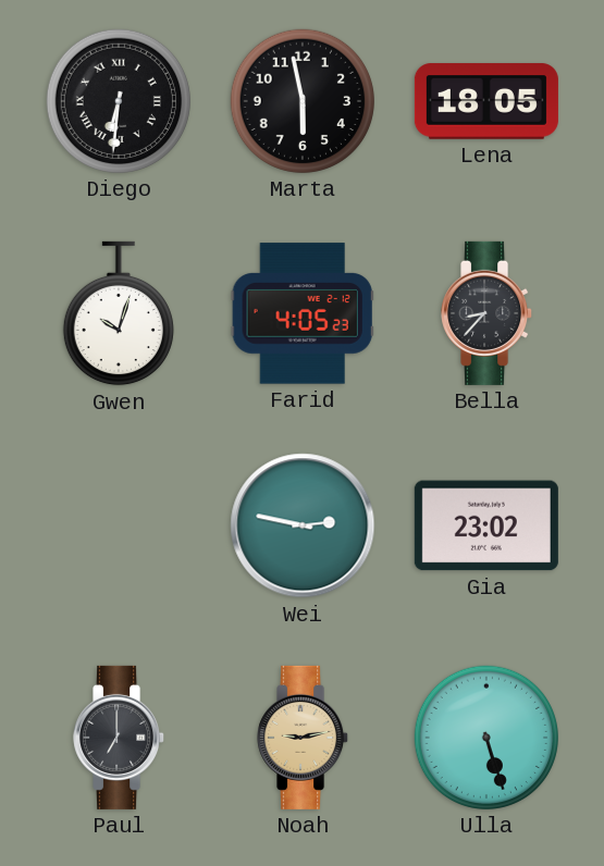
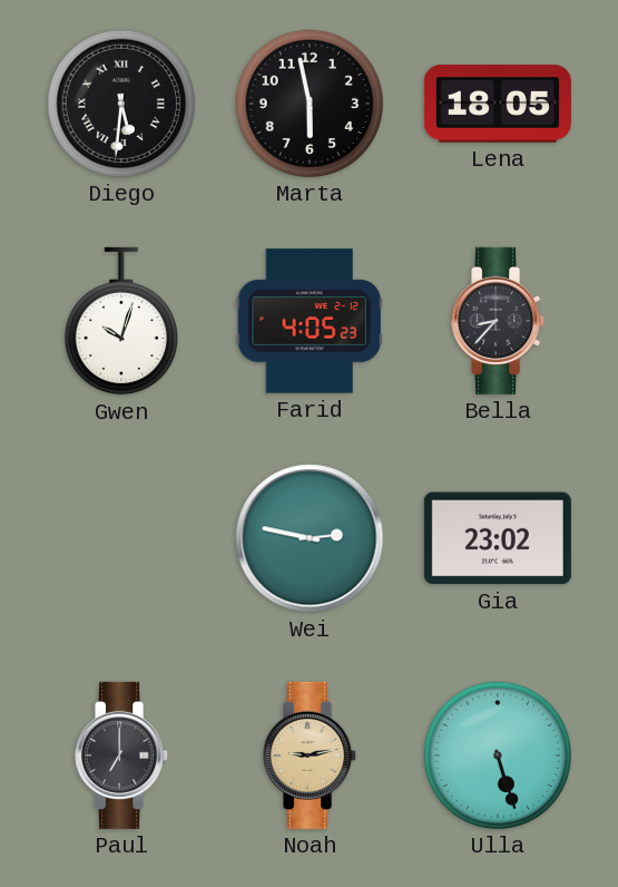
Diego: 6:31 -> 5:31
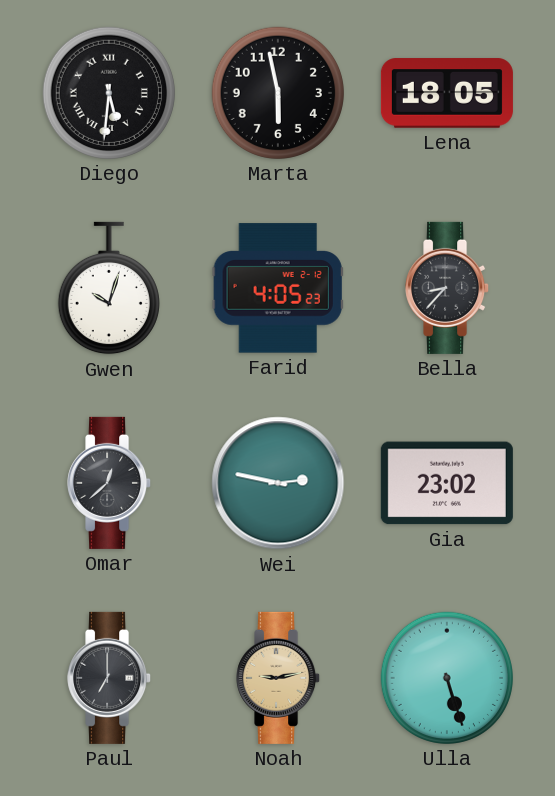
Omar: none -> 12:38
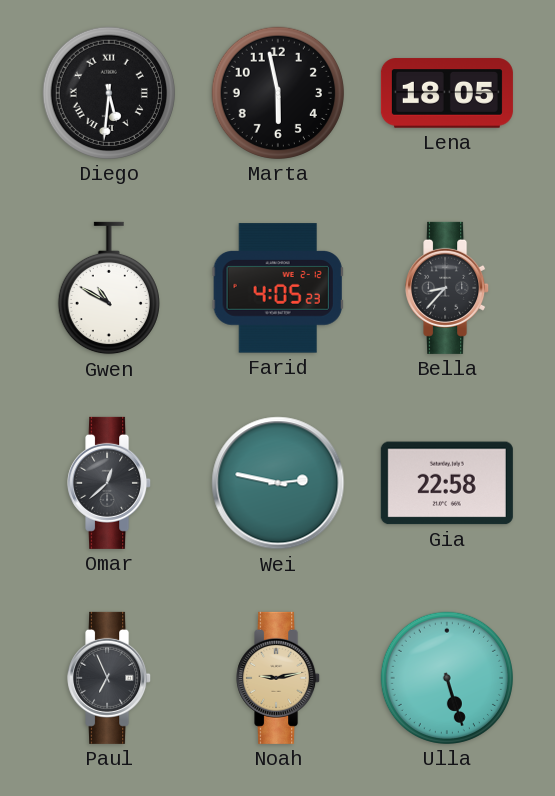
Gwen: 10:03 -> 10:50
Gia: 23:02 -> 22:58
Paul: 7:00 -> 6:56
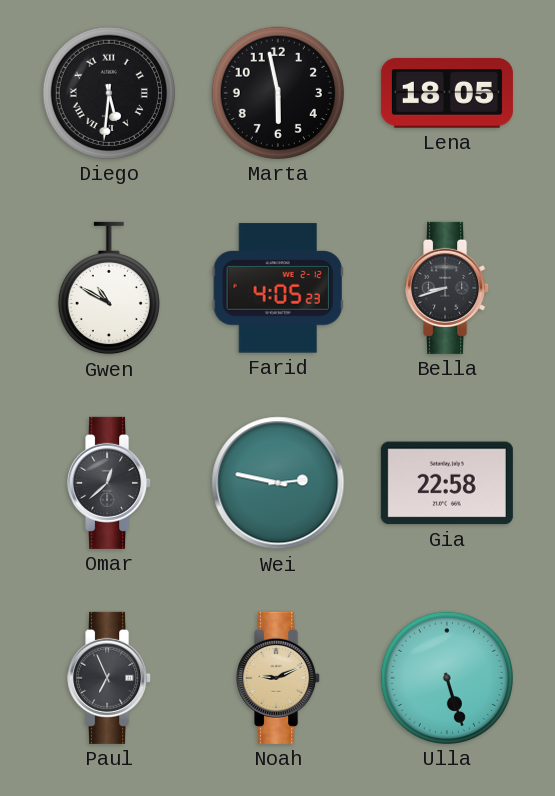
Bella: 8:37 -> 8:42
Noah: 9:13 -> 9:11
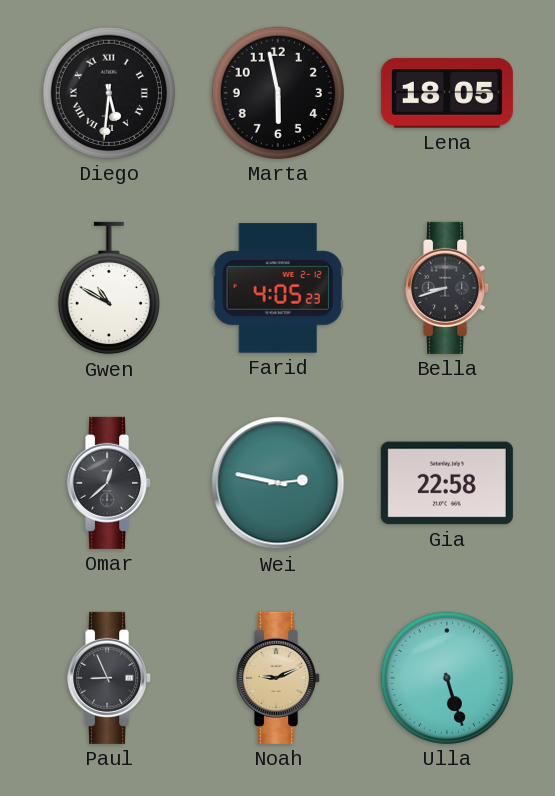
Paul: 6:56 -> 8:56
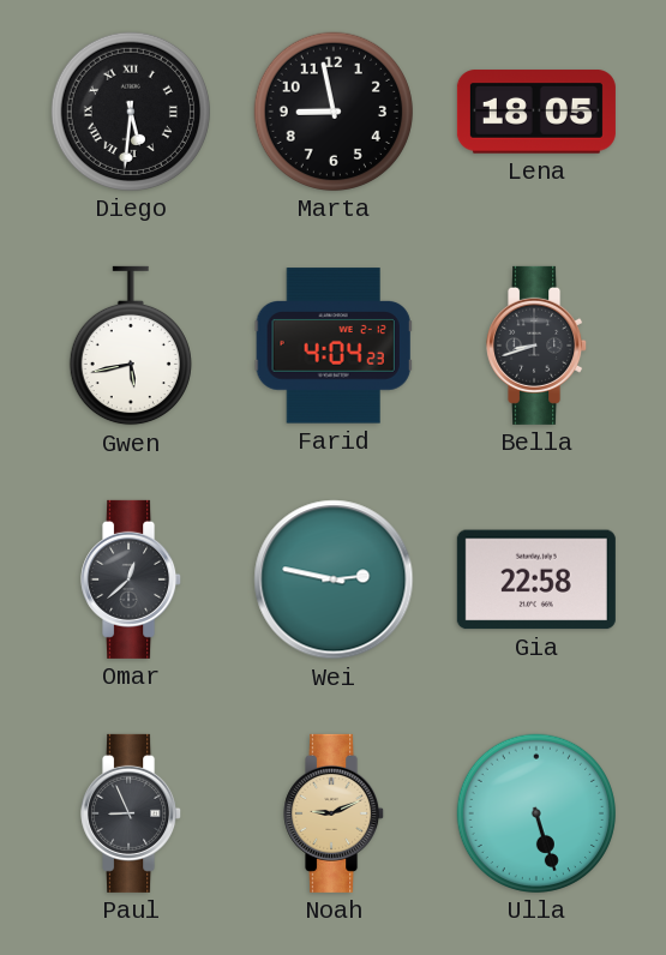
Marta: 5:58 -> 8:58
Gwen: 10:50 -> 5:43
Farid: 4:05 -> 4:04
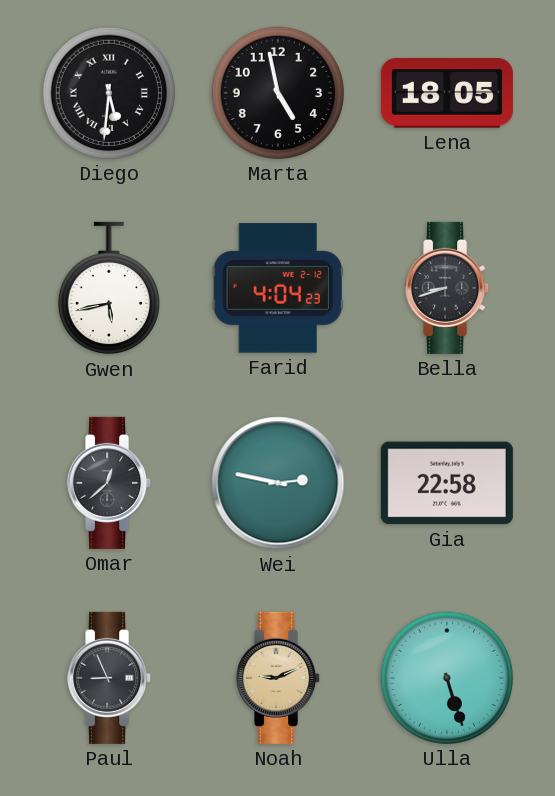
Marta: 8:58 -> 4:58
